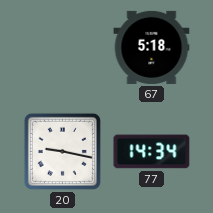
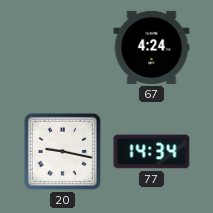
67: 5:18 -> 4:24
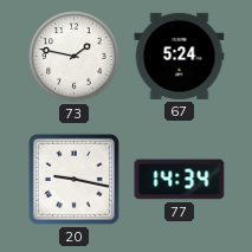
73: none -> 1:47
67: 4:24 -> 5:24
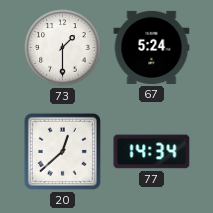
73: 1:47 -> 1:30
20: 9:17 -> 12:38
